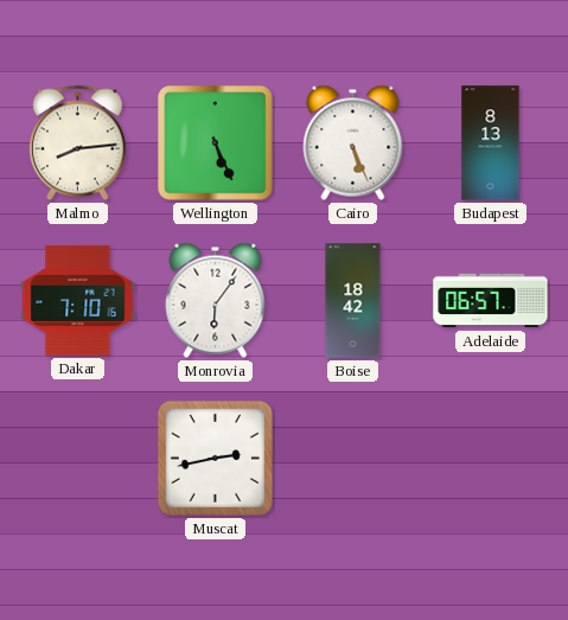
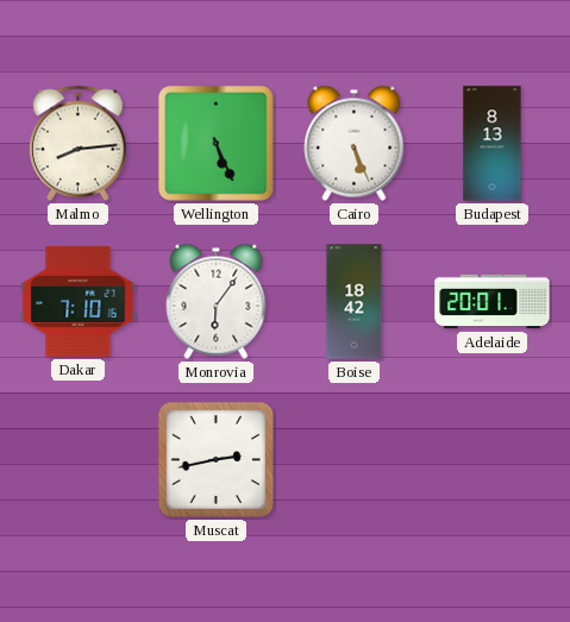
Adelaide: 06:57 -> 20:01
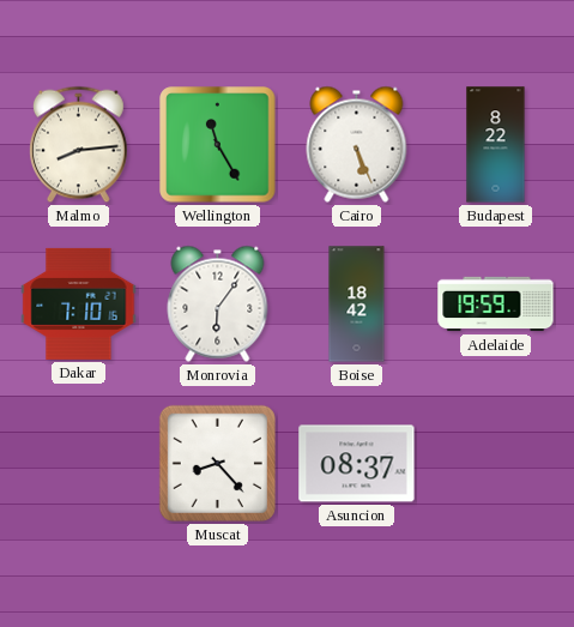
Wellington: 5:26 -> 11:25
Budapest: 8:13 -> 8:22
Adelaide: 20:01 -> 19:59
Muscat: 2:43 -> 8:23
Asuncion: none -> 08:37
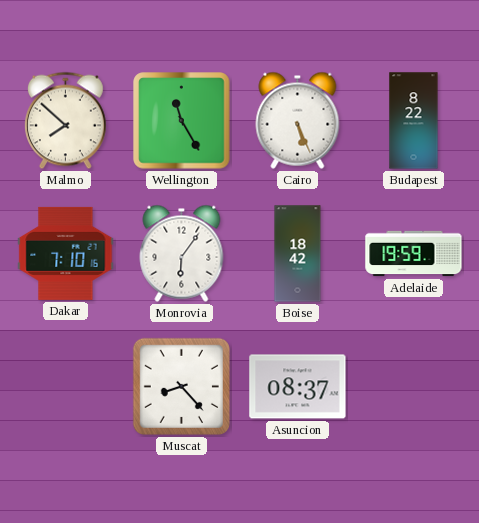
Malmo: 8:14 -> 7:52
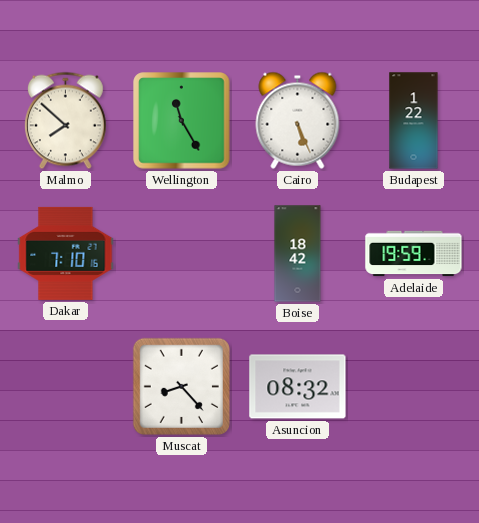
Budapest: 8:22 -> 1:22
Monrovia: 6:06 -> none
Asuncion: 08:37 -> 08:32
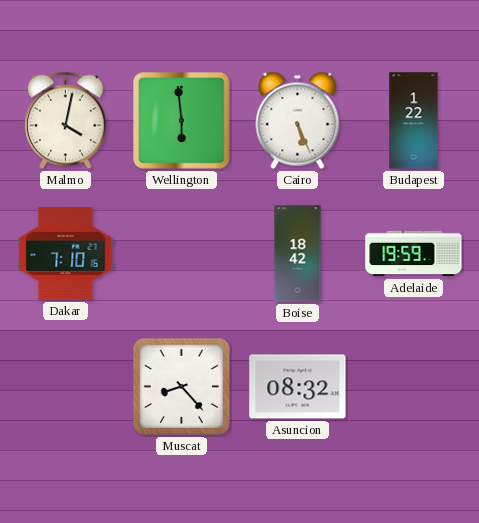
Malmo: 7:52 -> 4:02
Wellington: 11:25 -> 5:59
